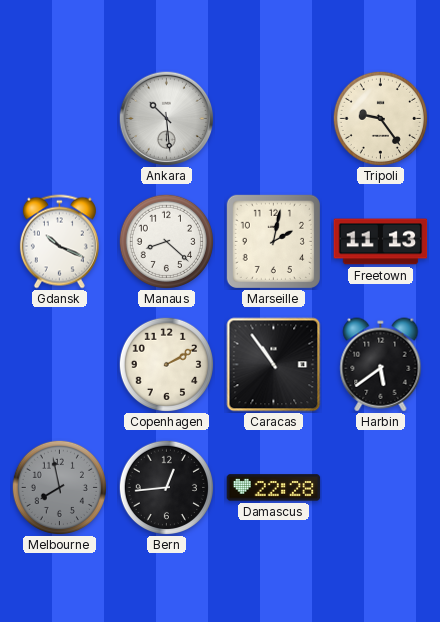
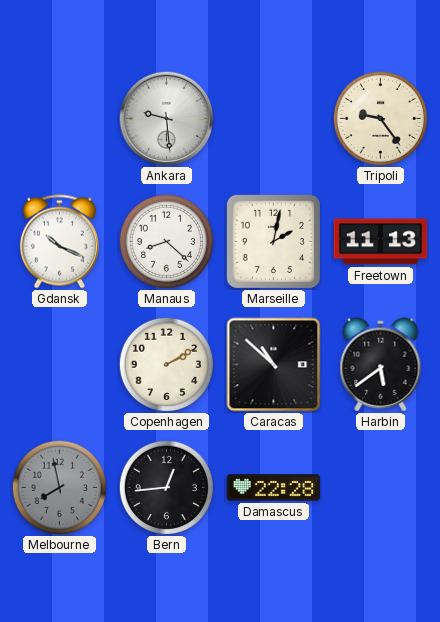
Ankara: 10:29 -> 9:29
Caracas: 10:54 -> 10:52
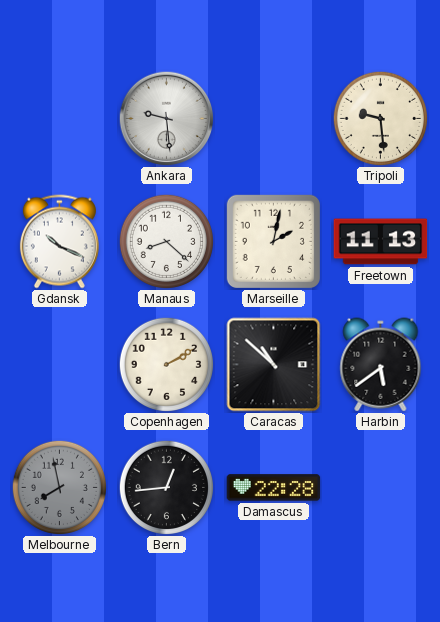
Tripoli: 9:24 -> 9:29
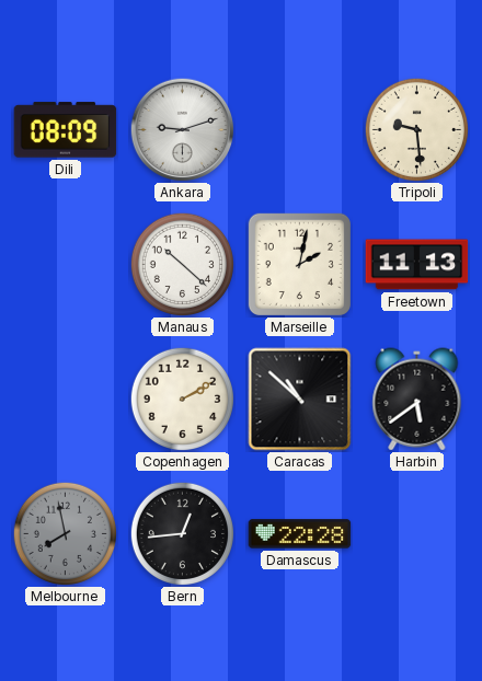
Dili: none -> 08:09
Ankara: 9:29 -> 9:12
Gdansk: 10:19 -> none
Manaus: 8:22 -> 10:22
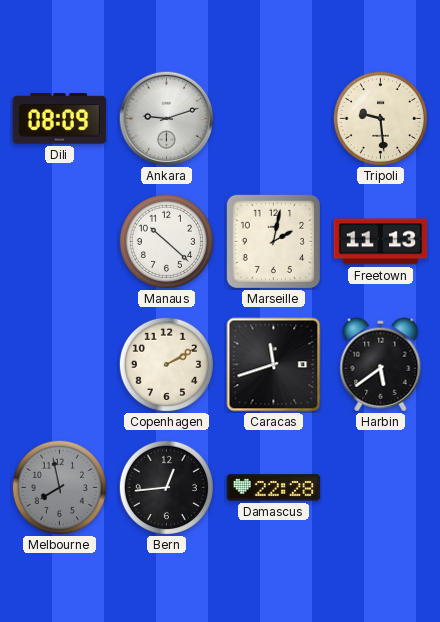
Caracas: 10:52 -> 11:42
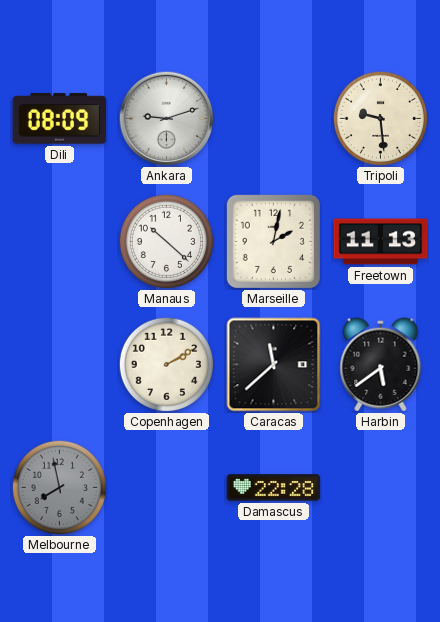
Caracas: 11:42 -> 11:38
Bern: 12:44 -> none
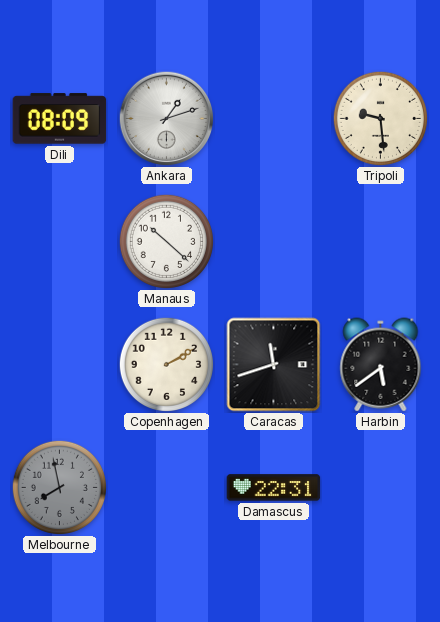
Ankara: 9:12 -> 1:12
Marseille: 2:02 -> none
Freetown: 11:13 -> none
Caracas: 11:38 -> 11:42
Damascus: 22:28 -> 22:31
